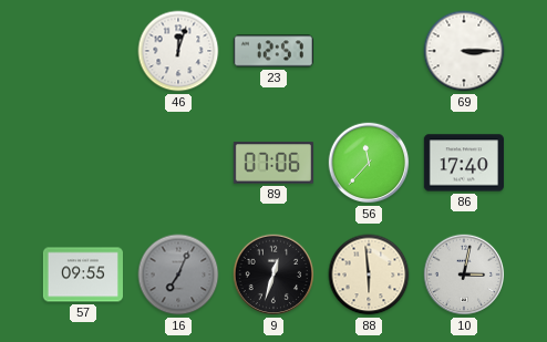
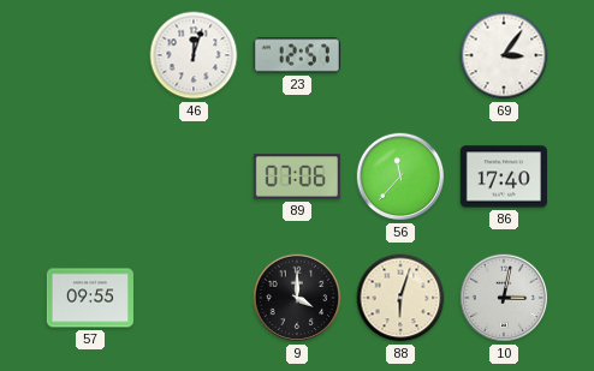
69: 3:15 -> 3:06
16: 7:04 -> none
9: 12:33 -> 4:00
88: 5:59 -> 6:03
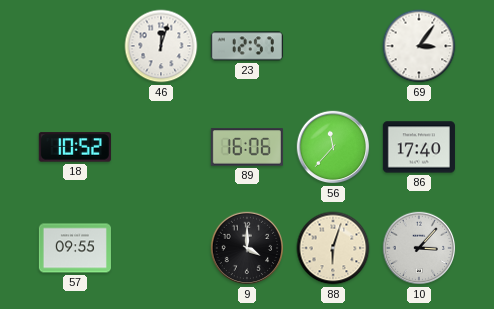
18: none -> 10:52
89: 07:06 -> 16:06
10: 3:02 -> 3:07
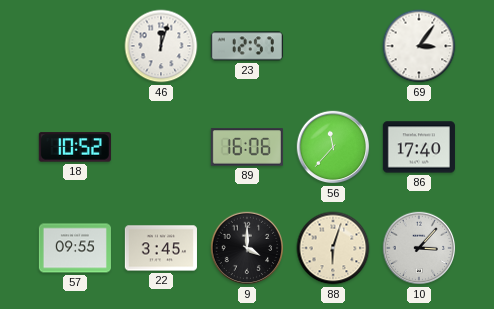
22: none -> 3:45
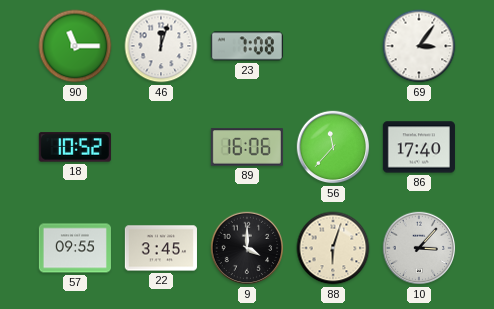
90: none -> 11:15
23: 12:57 -> 7:08
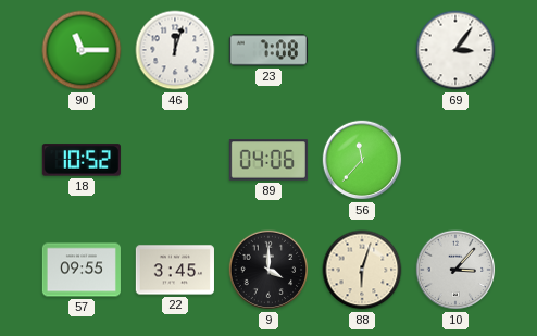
89: 16:06 -> 04:06
86: 17:40 -> none
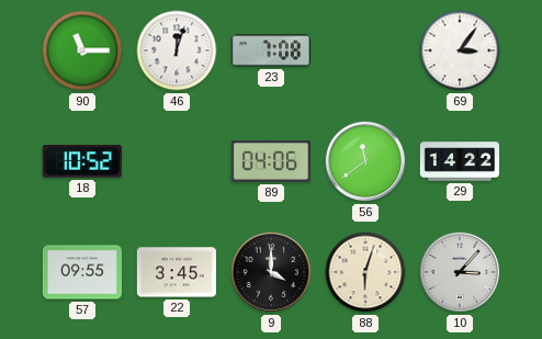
56: 11:37 -> 11:39
29: none -> 14:22
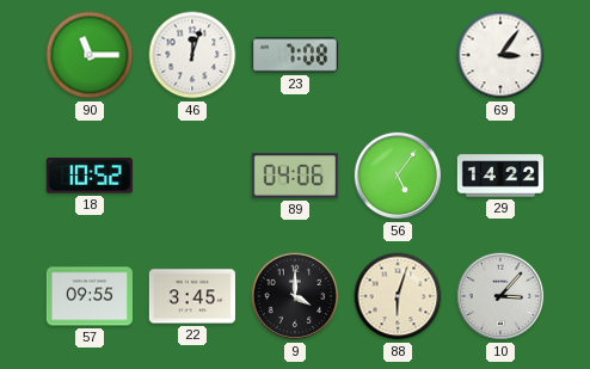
56: 11:39 -> 5:06
